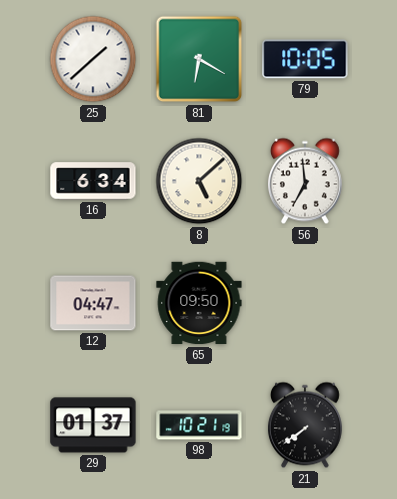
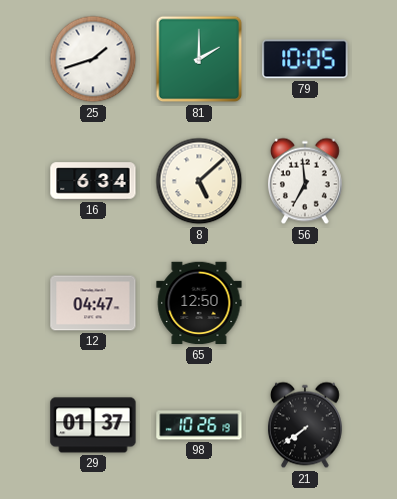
25: 1:38 -> 1:42
81: 6:20 -> 2:00
65: 09:50 -> 12:50
98: 10:21 -> 10:26
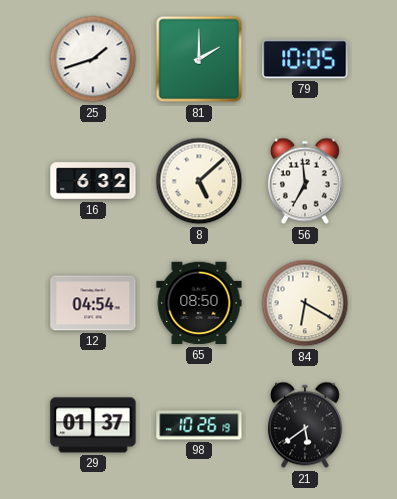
16: 6:34 -> 6:32
12: 04:47 -> 04:54
65: 12:50 -> 08:50
84: none -> 6:20
21: 7:39 -> 5:39
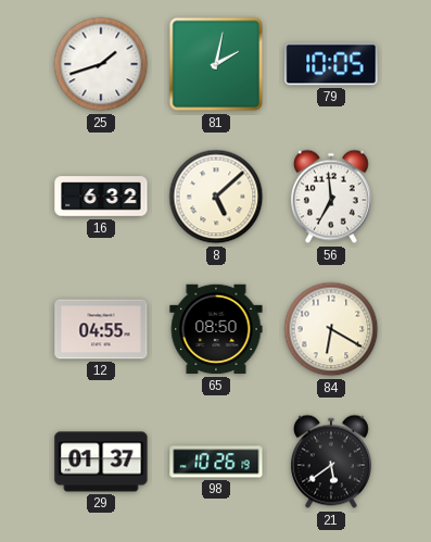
81: 2:00 -> 2:02
12: 04:54 -> 04:55
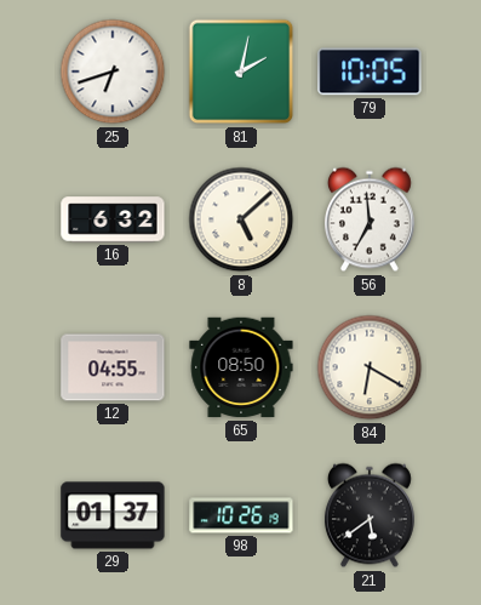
25: 1:42 -> 6:42
